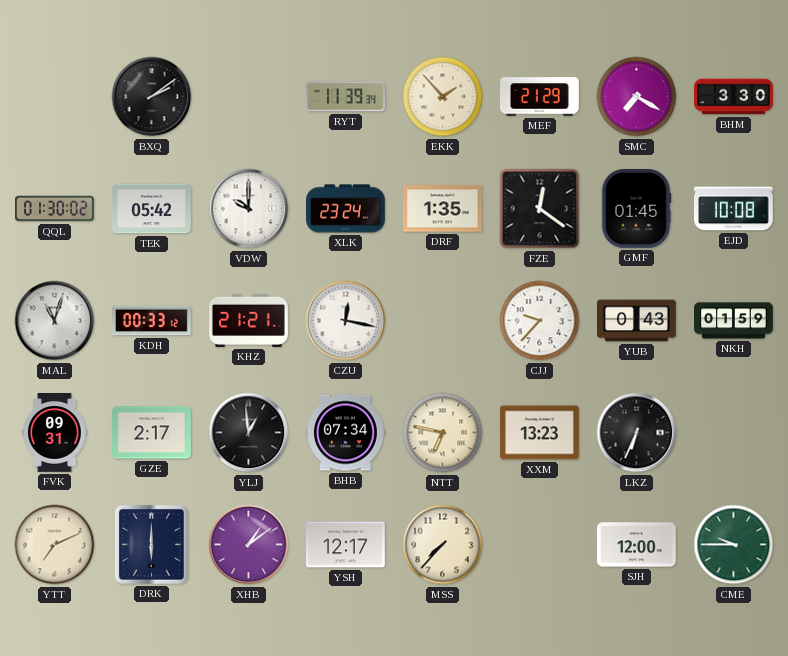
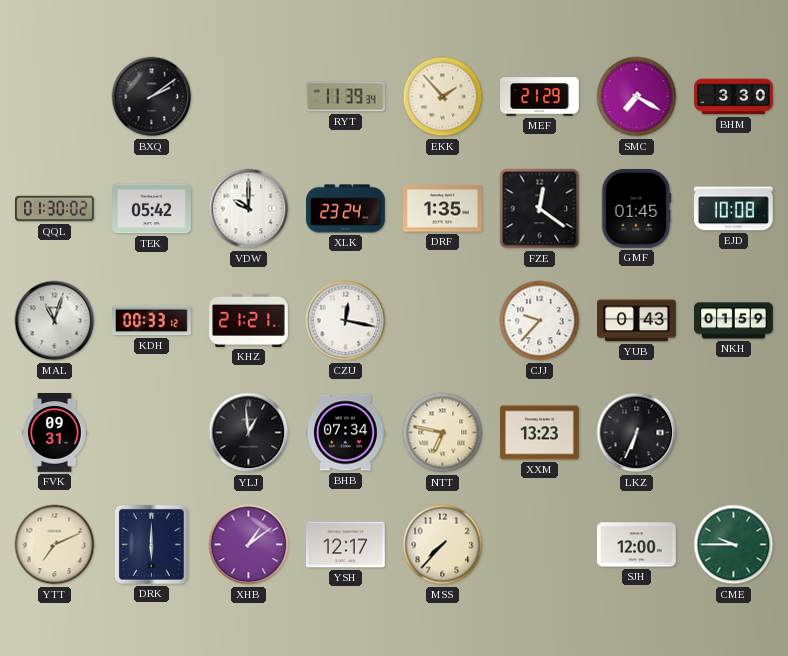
GZE: 2:17 -> none
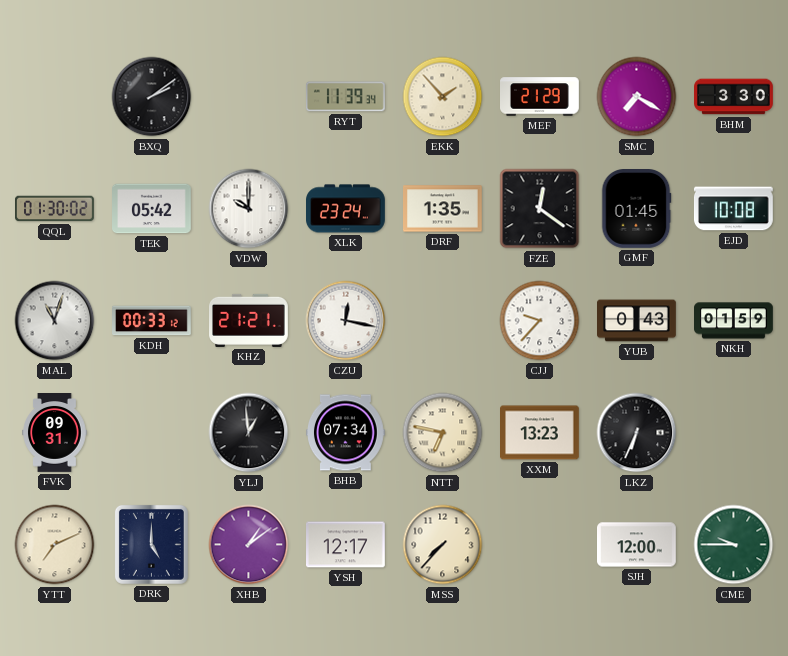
DRK: 6:00 -> 5:00
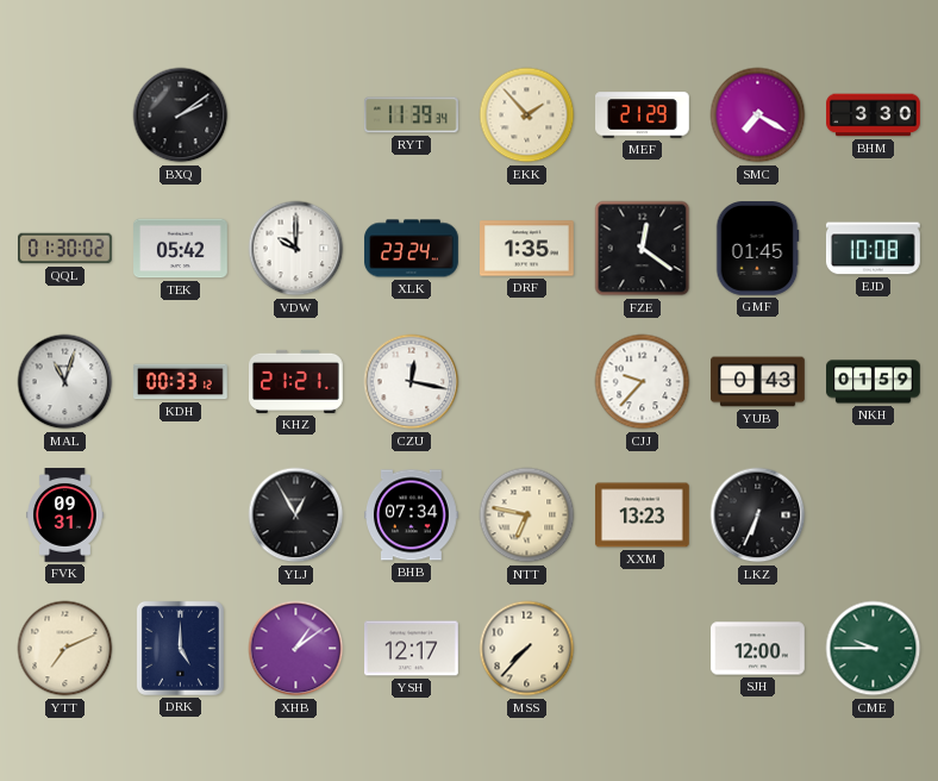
YLJ: 12:59 -> 12:55
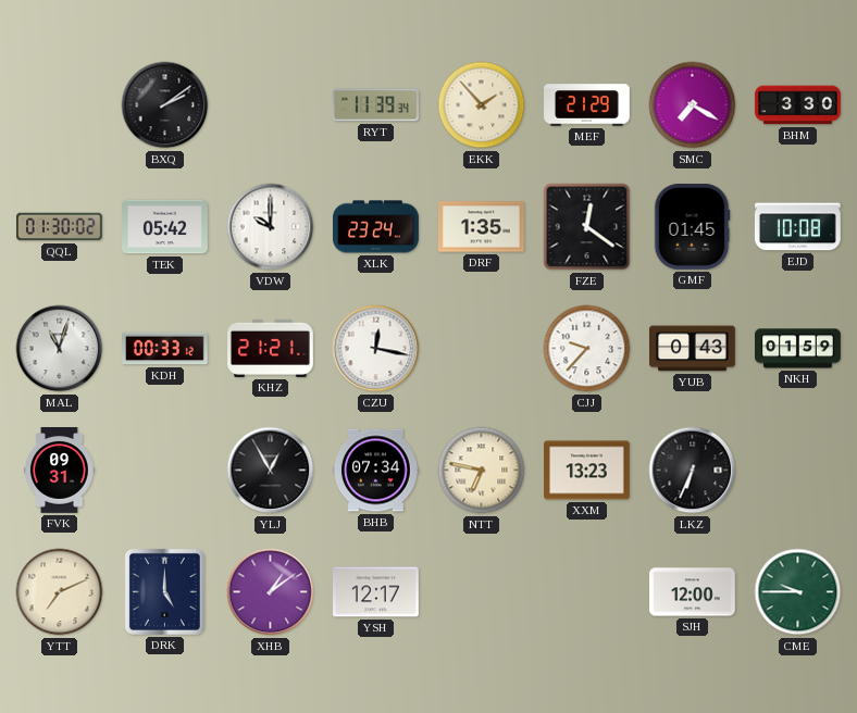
MSS: 7:37 -> none
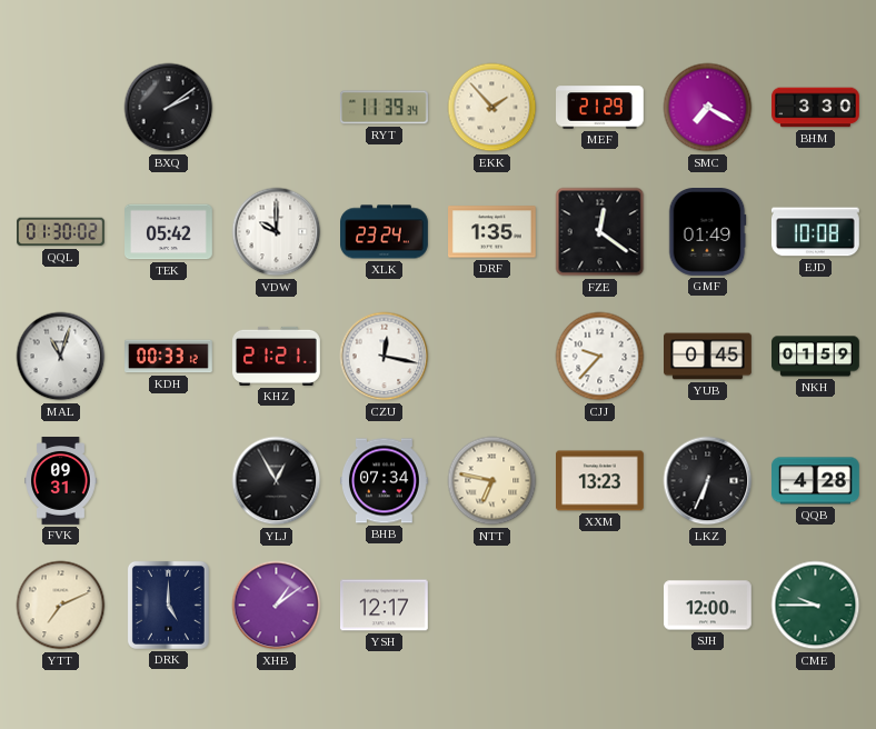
GMF: 01:45 -> 01:49
YUB: 0:43 -> 0:45
QQB: none -> 4:28
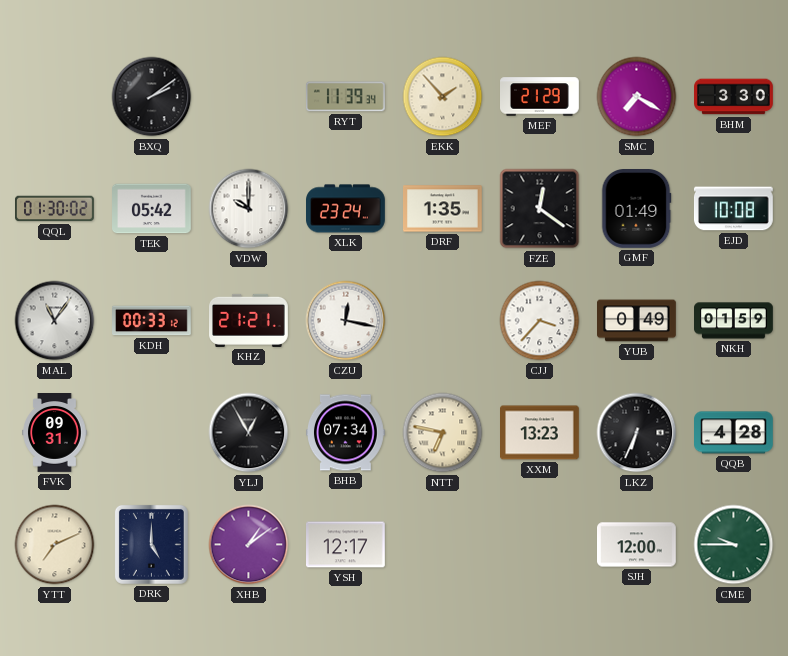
MAL: 11:03 -> 11:06
CJJ: 9:37 -> 3:37
YUB: 0:45 -> 0:49
